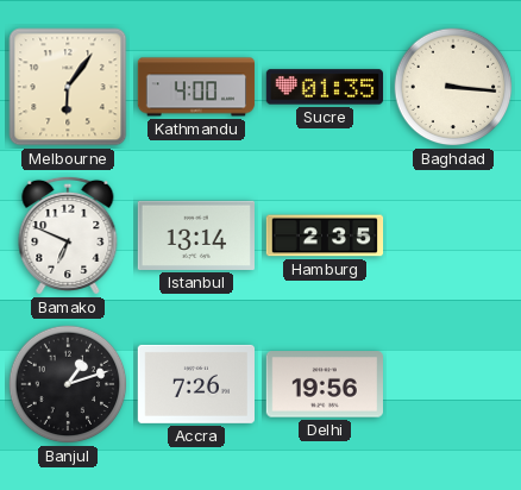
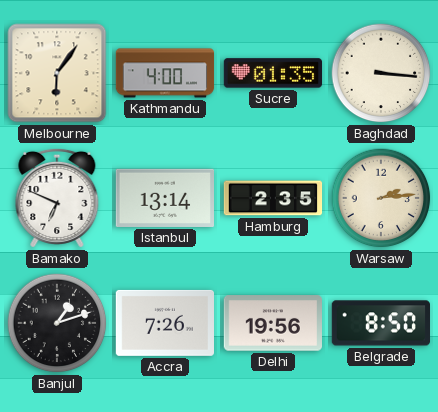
Warsaw: none -> 2:14
Belgrade: none -> 8:50
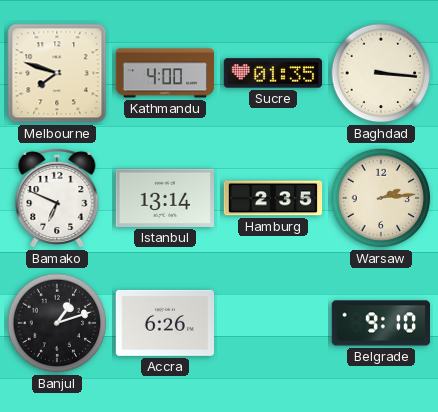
Melbourne: 6:06 -> 7:48
Accra: 7:26 -> 6:26
Delhi: 19:56 -> none
Belgrade: 8:50 -> 9:10
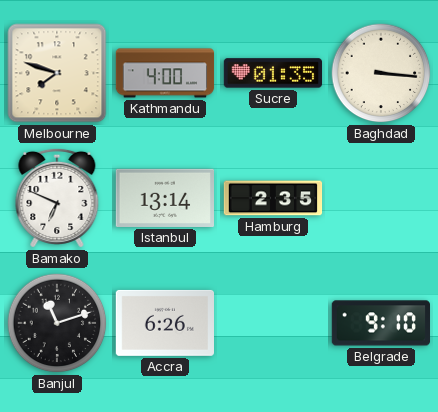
Warsaw: 2:14 -> none
Banjul: 1:12 -> 11:12
